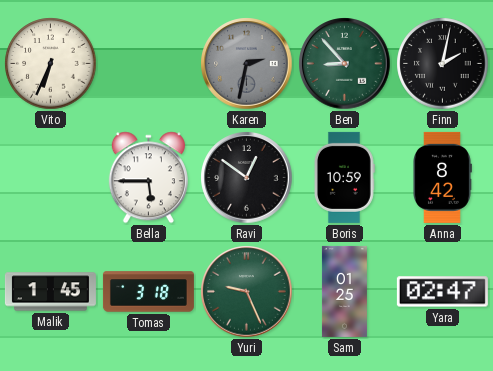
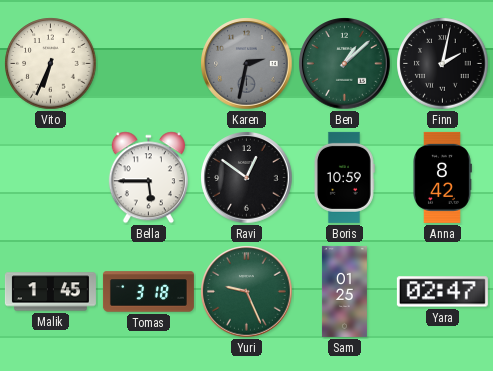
Ben: 8:53 -> 1:08
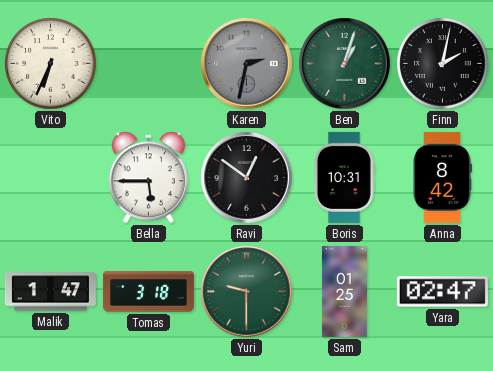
Ben: 1:08 -> 1:03
Boris: 10:59 -> 10:31
Malik: 1:45 -> 1:47
Yuri: 9:26 -> 9:30
